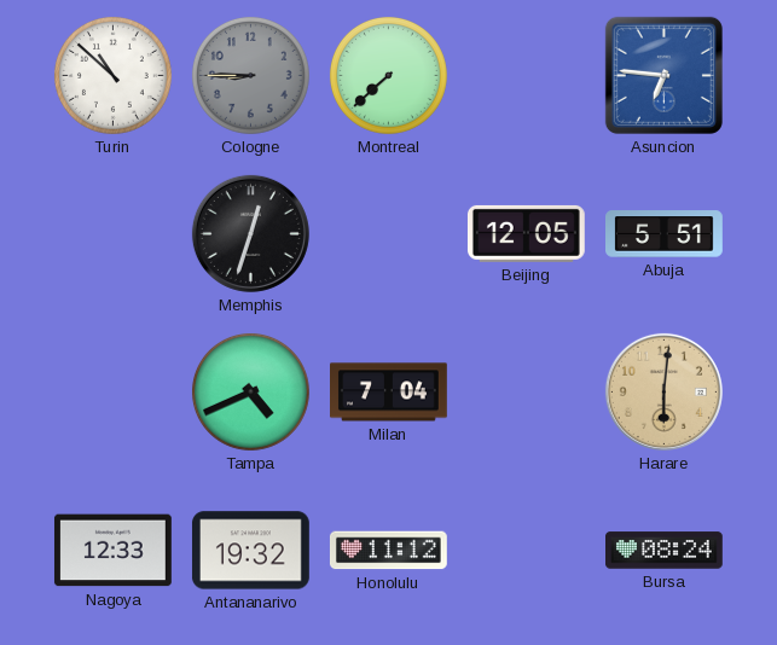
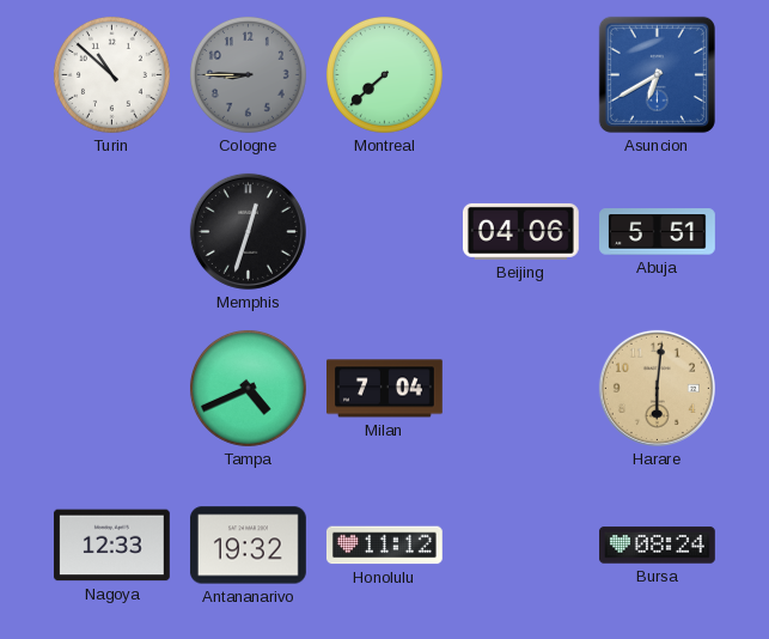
Asuncion: 6:46 -> 6:40
Beijing: 12:05 -> 04:06
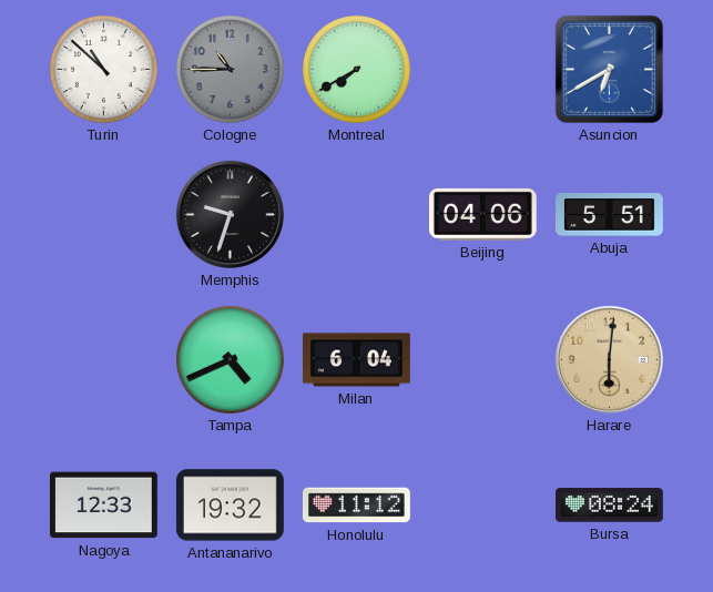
Cologne: 8:45 -> 10:45
Montreal: 7:38 -> 7:40
Memphis: 12:33 -> 9:33
Milan: 7:04 -> 6:04
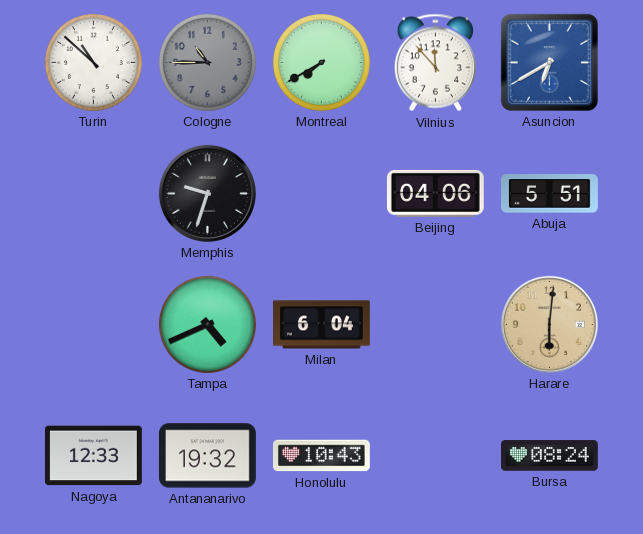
Vilnius: none -> 11:53
Honolulu: 11:12 -> 10:43
